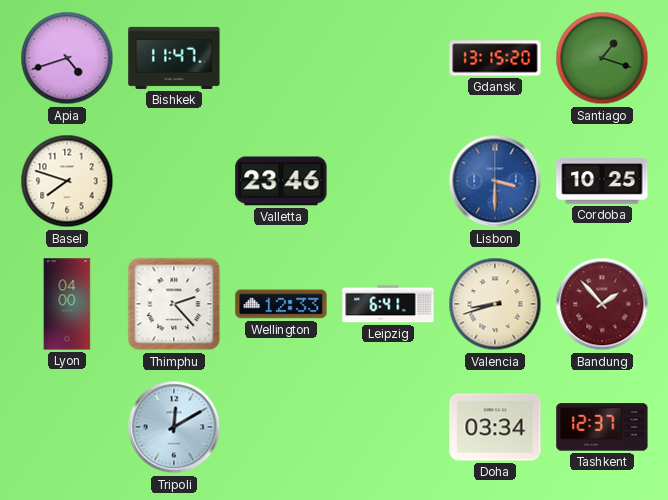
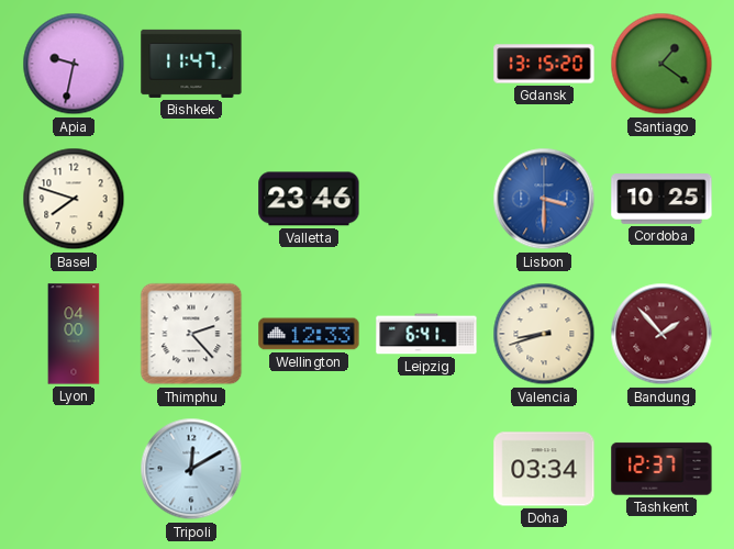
Apia: 4:42 -> 9:32
Santiago: 1:18 -> 1:21
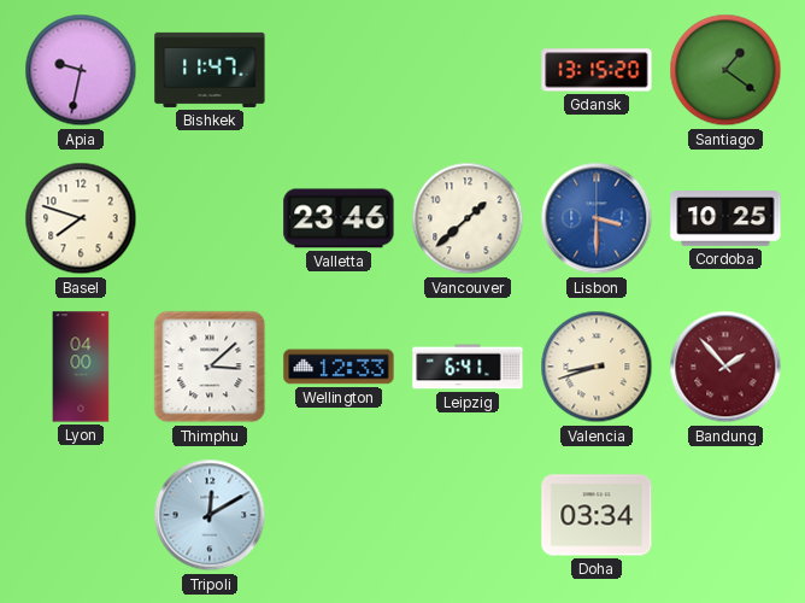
Vancouver: none -> 1:38
Thimphu: 2:23 -> 3:08
Tashkent: 12:37 -> none
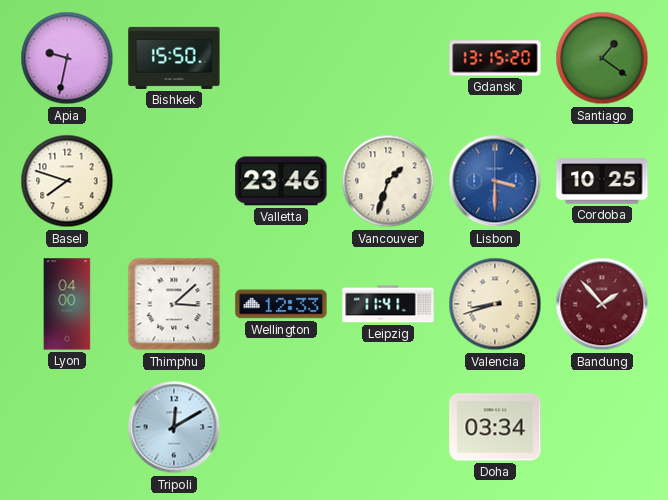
Bishkek: 11:47 -> 15:50
Vancouver: 1:38 -> 1:33
Leipzig: 6:41 -> 11:41
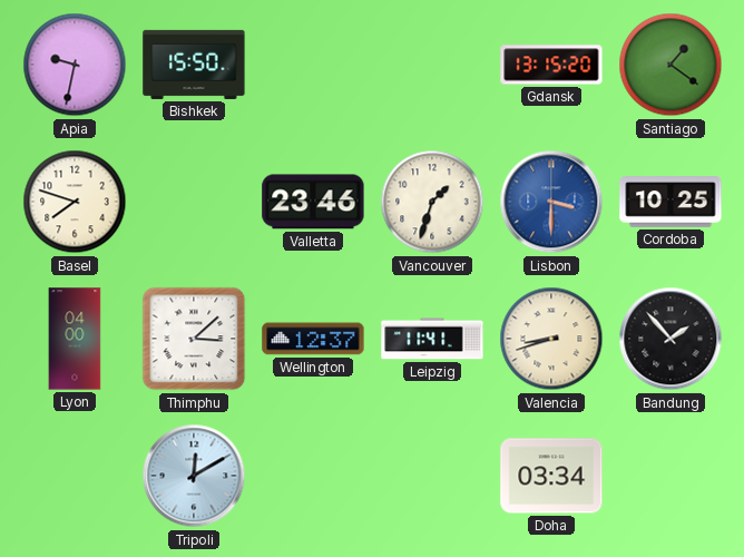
Wellington: 12:33 -> 12:37
Bandung dial: burgundy -> black
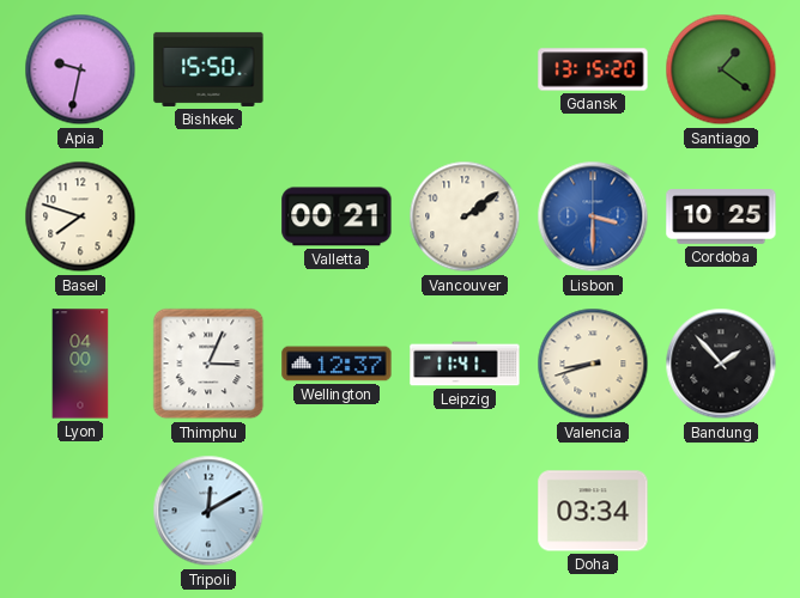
Valletta: 23:46 -> 00:21
Vancouver: 1:33 -> 2:09
Thimphu: 3:08 -> 3:04
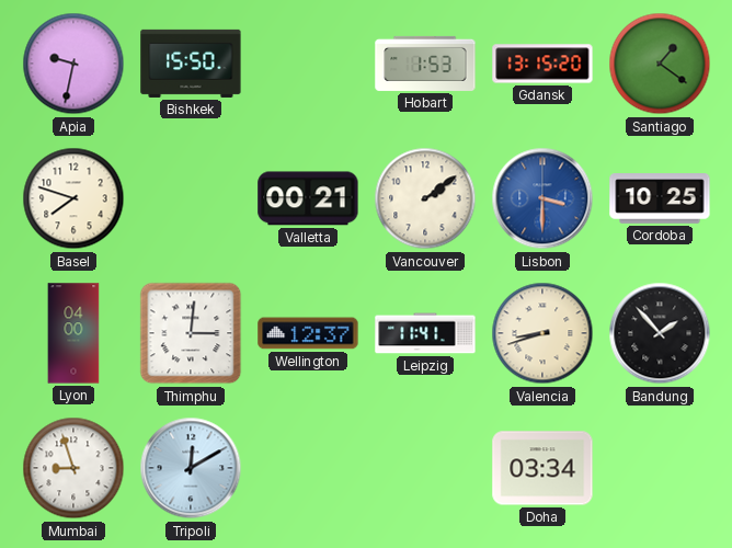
Hobart: none -> 1:53
Thimphu: 3:04 -> 3:01
Mumbai: none -> 8:57
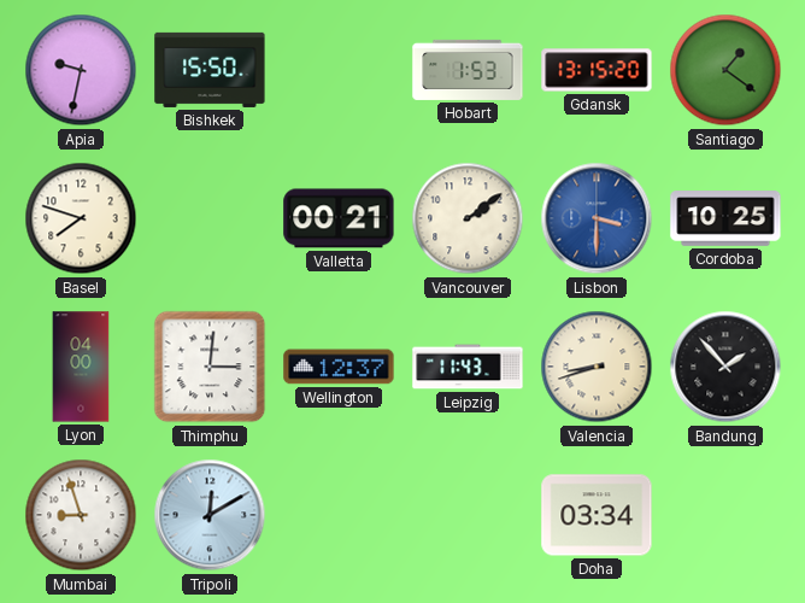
Leipzig: 11:41 -> 11:43
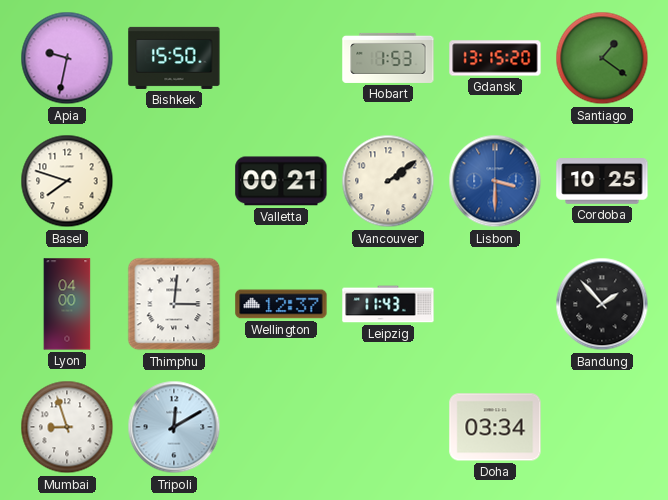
Valencia: 8:42 -> none
